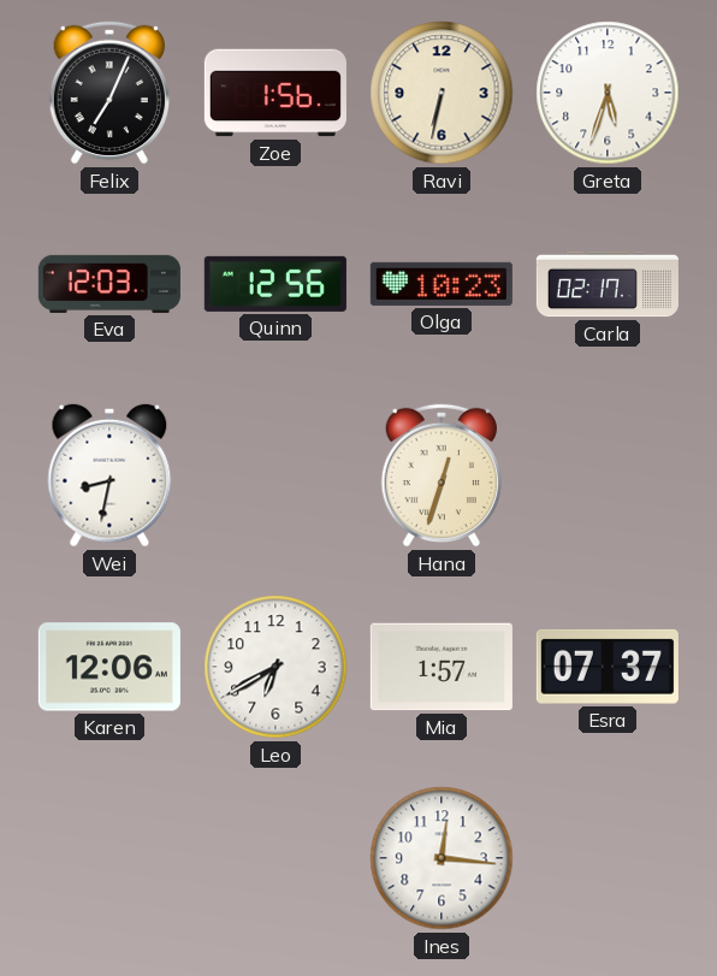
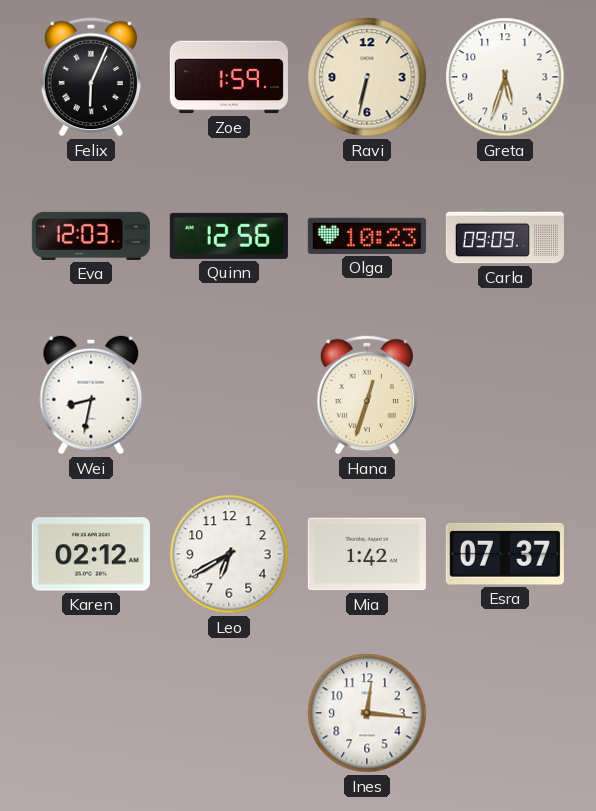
Felix: 7:04 -> 6:04
Zoe: 1:56 -> 1:59
Carla: 02:17 -> 09:09
Karen: 12:06 -> 02:12
Mia: 1:57 -> 1:42
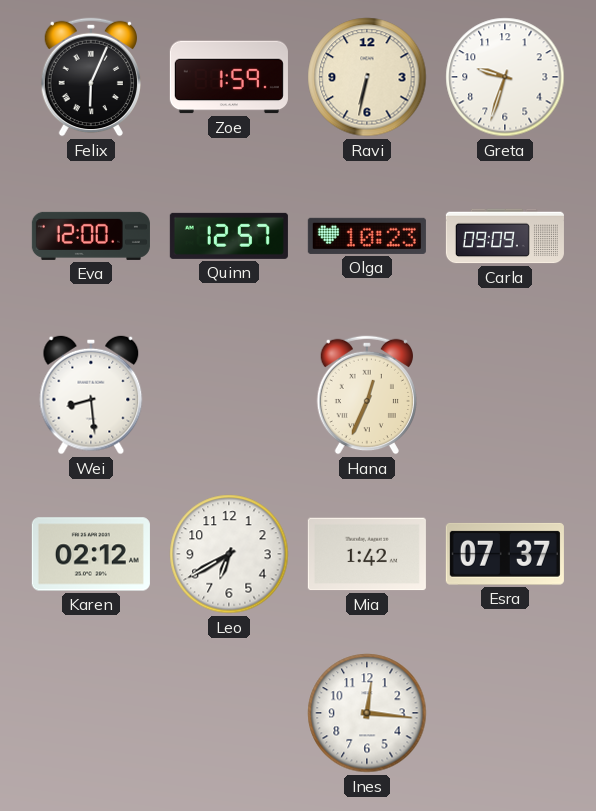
Greta: 5:33 -> 9:33
Eva: 12:03 -> 12:00
Quinn: 12:56 -> 12:57
Wei: 8:32 -> 8:29
Hana: 12:33 -> 12:34
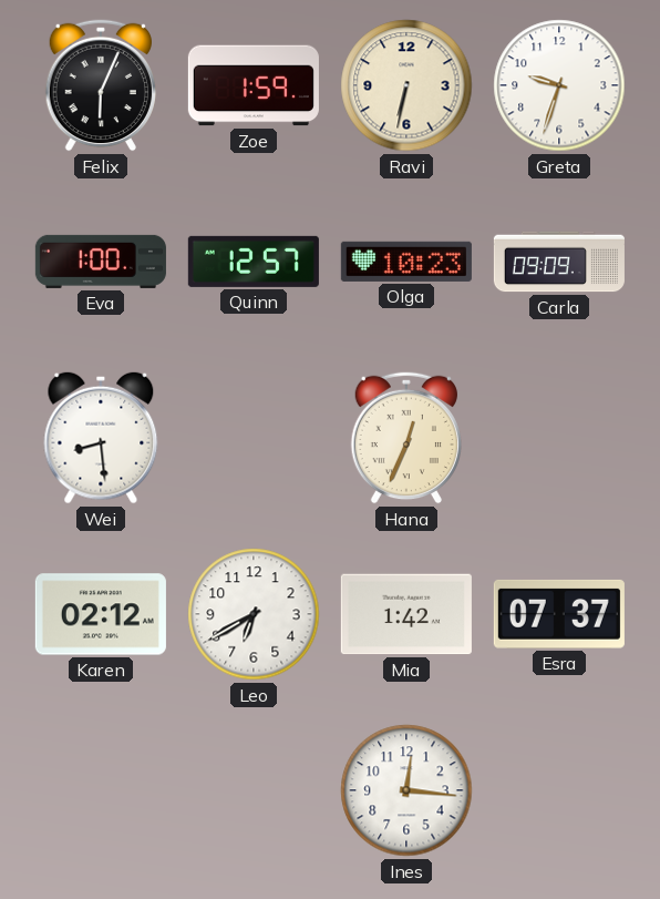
Eva: 12:00 -> 1:00
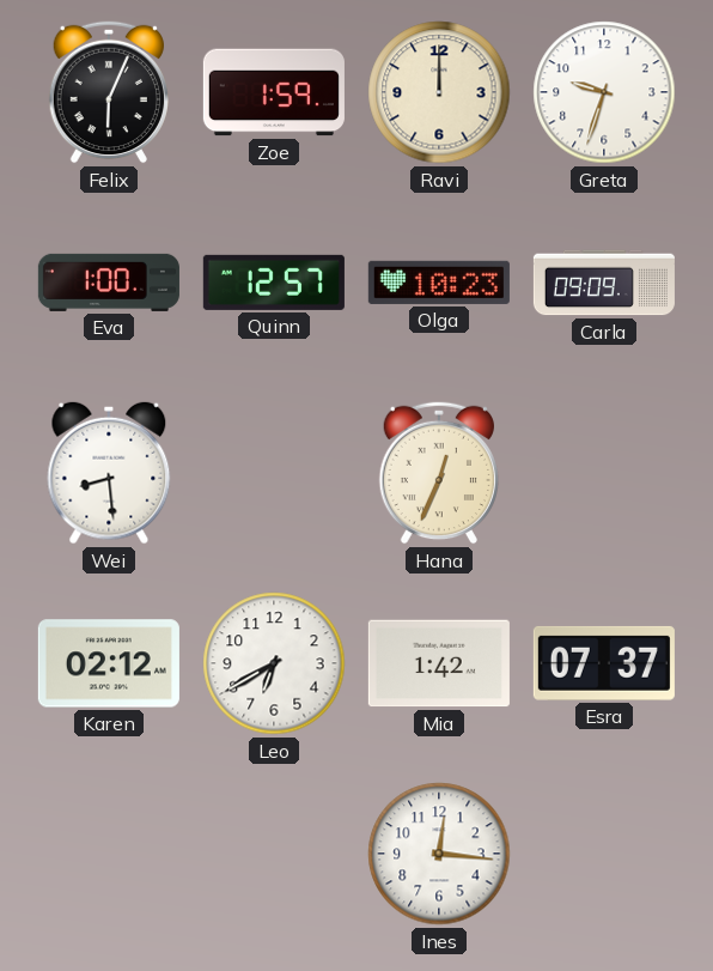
Ravi: 6:32 -> 12:00
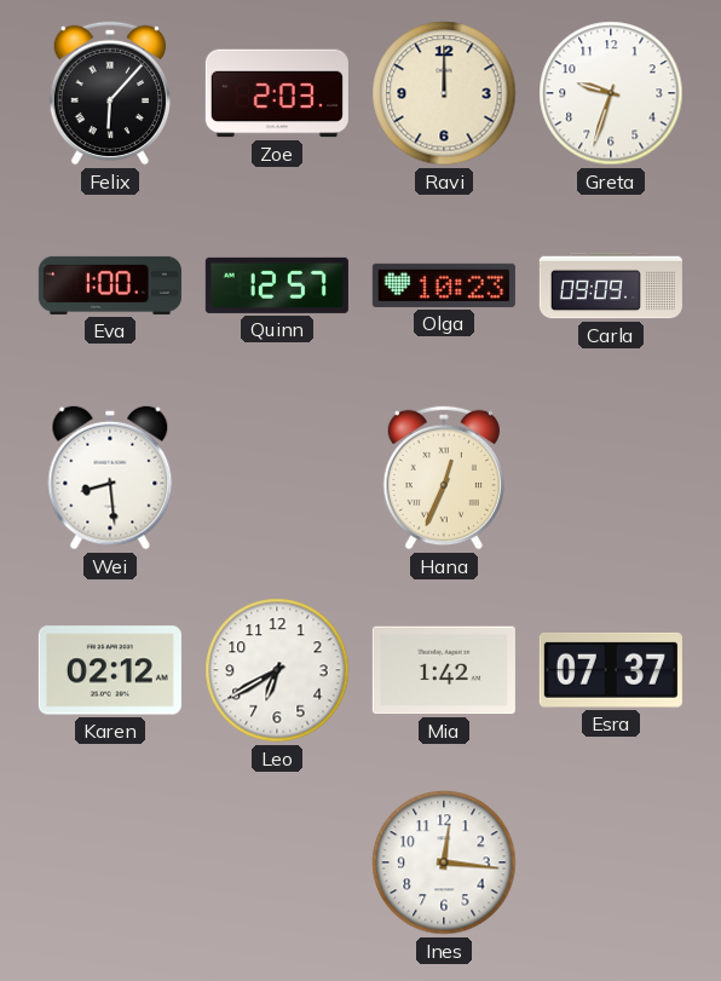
Felix: 6:04 -> 6:07
Zoe: 1:59 -> 2:03
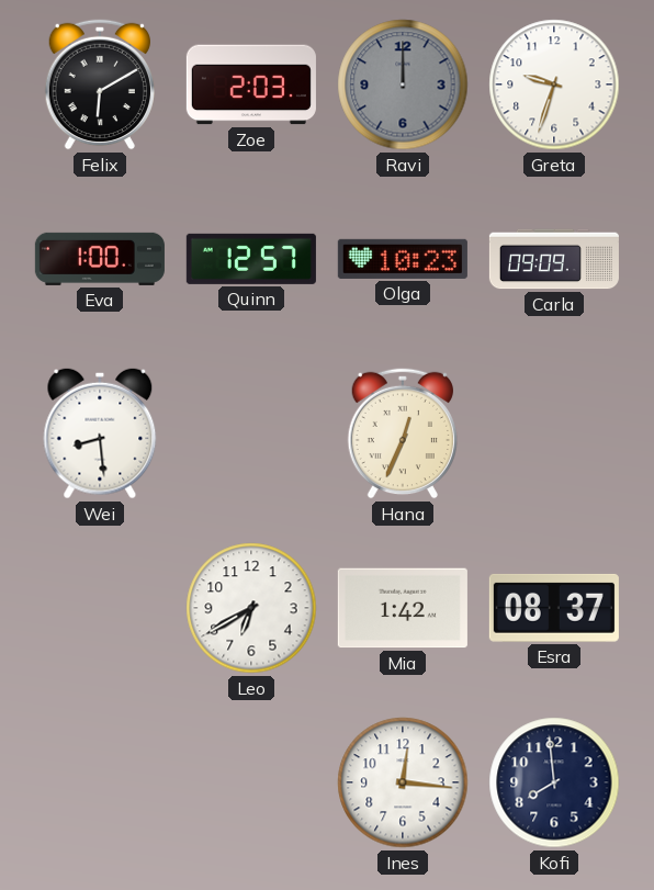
Felix: 6:07 -> 6:10
Ravi dial: cream -> grey
Karen: 02:12 -> none
Esra: 07:37 -> 08:37
Kofi: none -> 7:59
